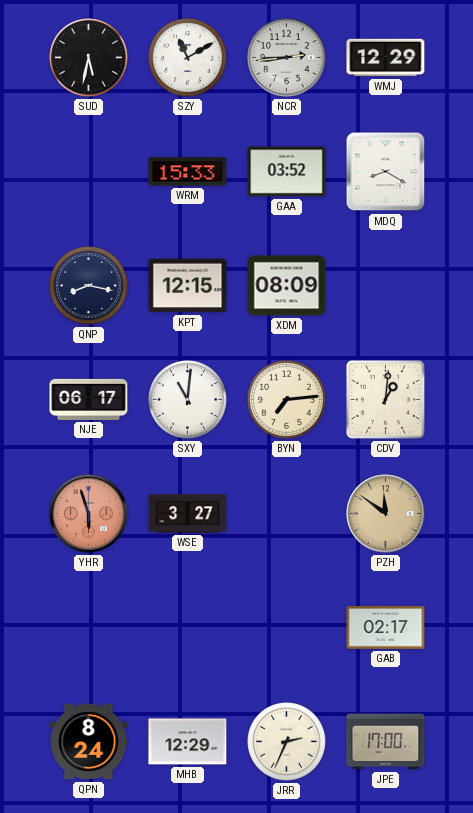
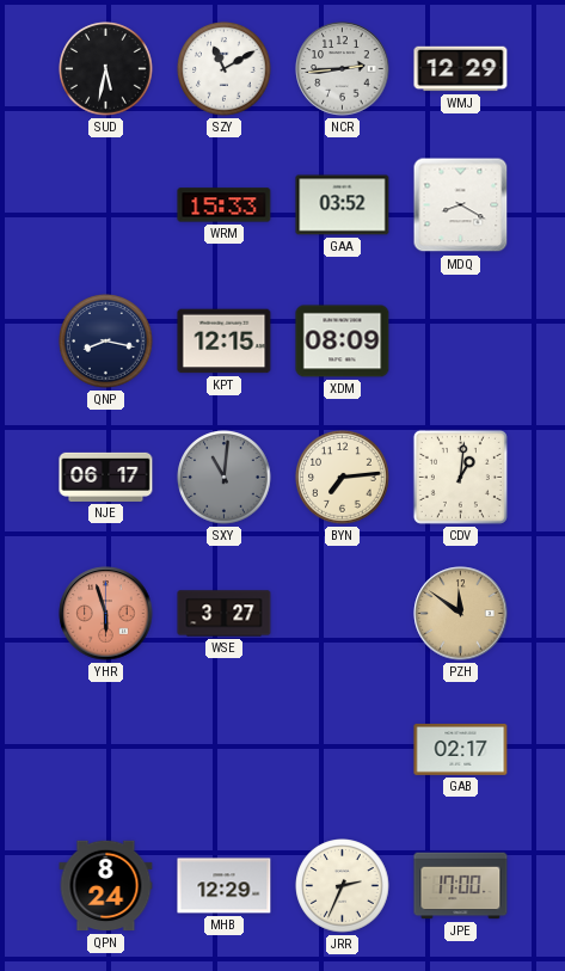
SXY dial: white -> grey
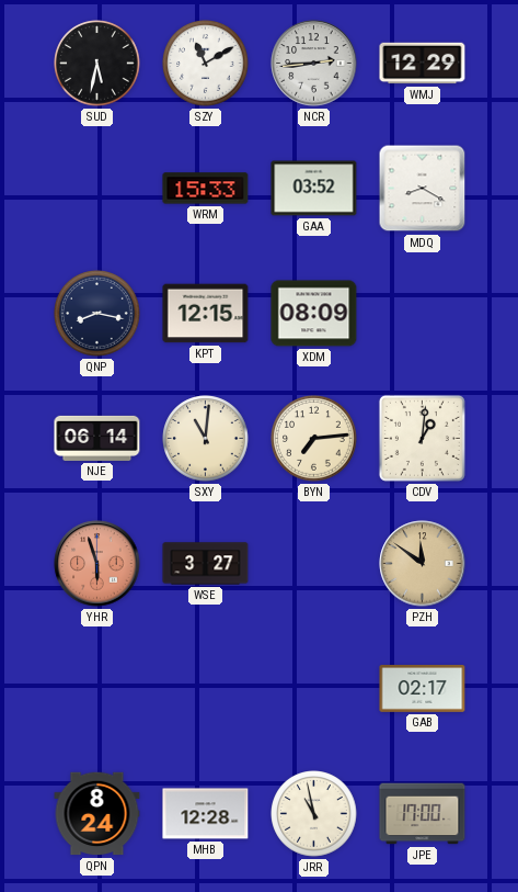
NJE: 06:17 -> 06:14
SXY dial: grey -> cream
MHB: 12:29 -> 12:28
JRR: 2:34 -> 10:58
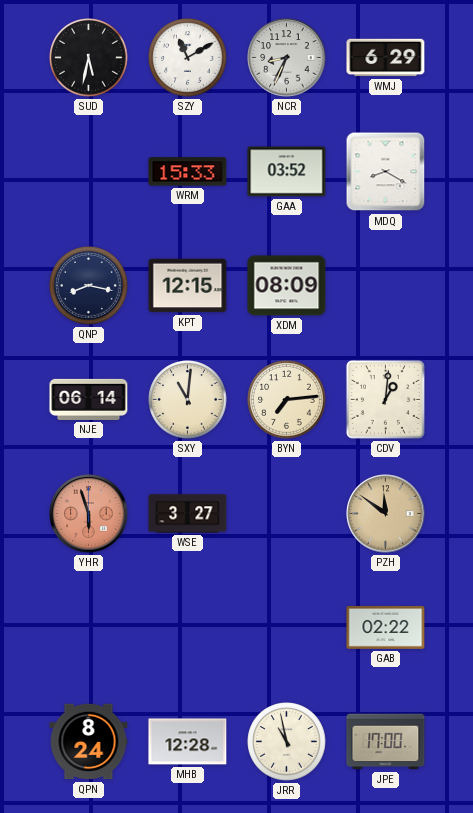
NCR: 2:44 -> 8:34
WMJ: 12:29 -> 6:29
GAB: 02:17 -> 02:22
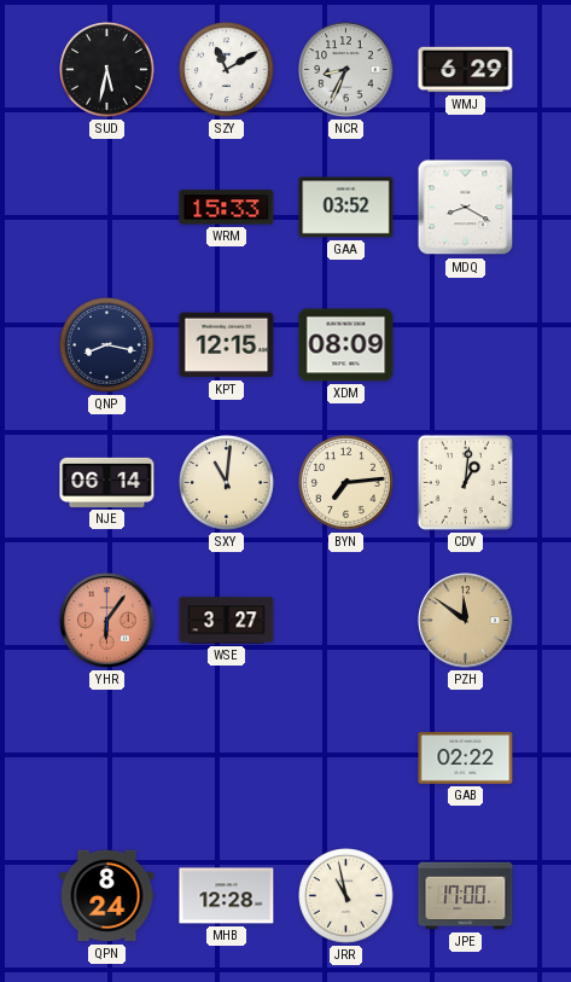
YHR: 5:57 -> 6:06
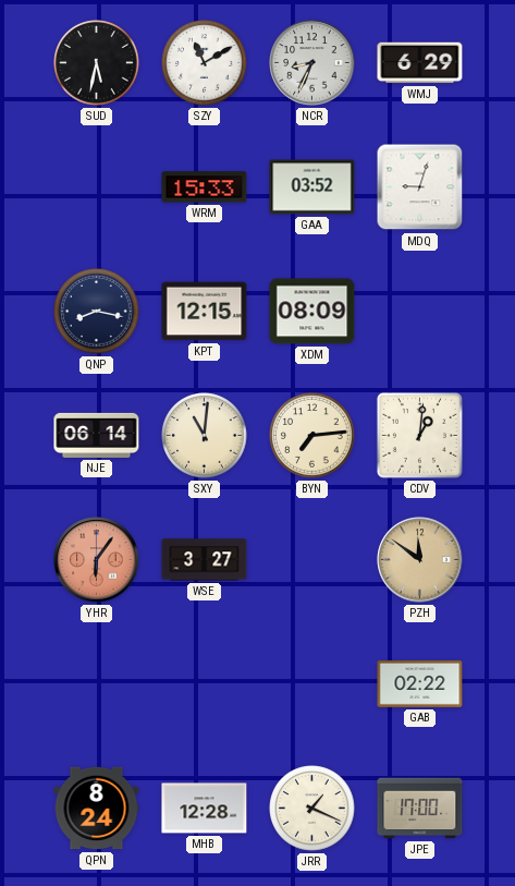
MDQ: 8:20 -> 9:03
JRR: 10:58 -> 1:19
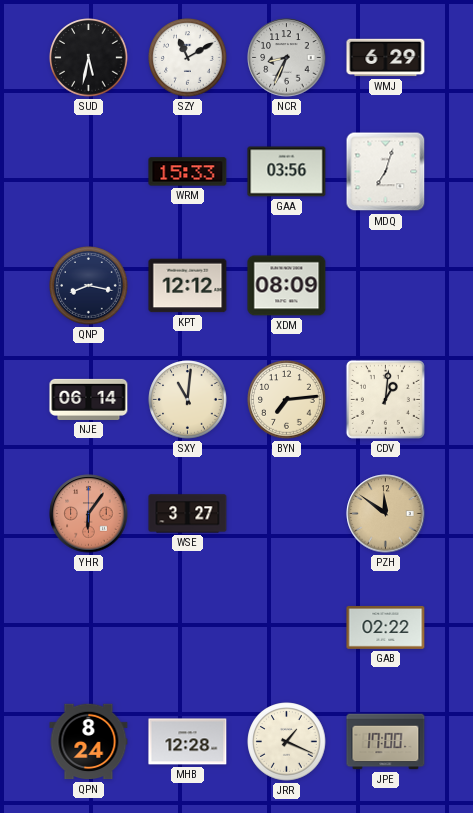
GAA: 03:52 -> 03:56
MDQ: 9:03 -> 7:03
KPT: 12:15 -> 12:12
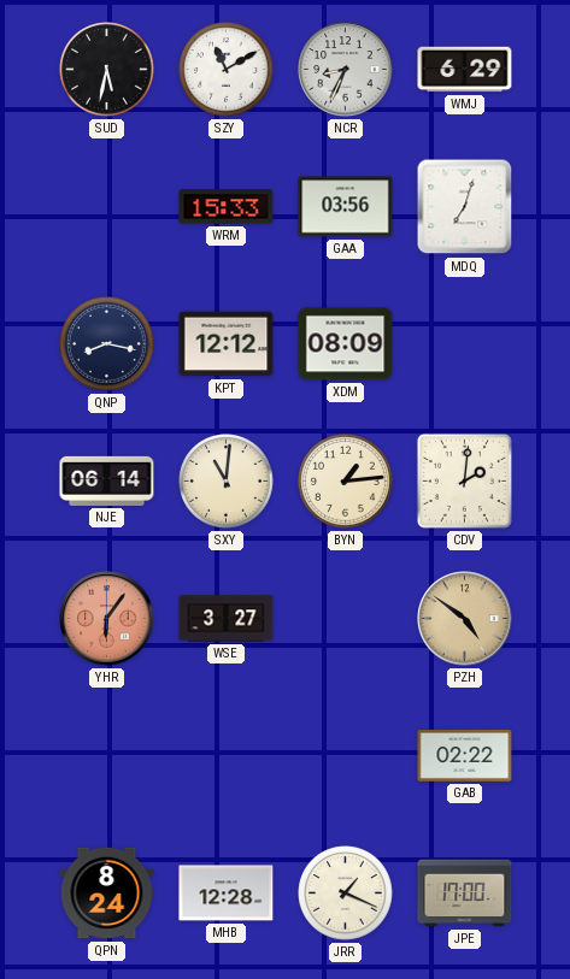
BYN: 7:14 -> 1:14
CDV: 1:01 -> 2:01
PZH: 11:51 -> 4:51
